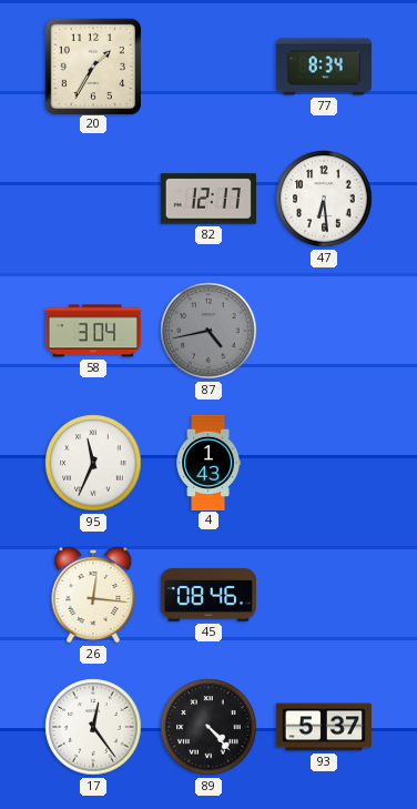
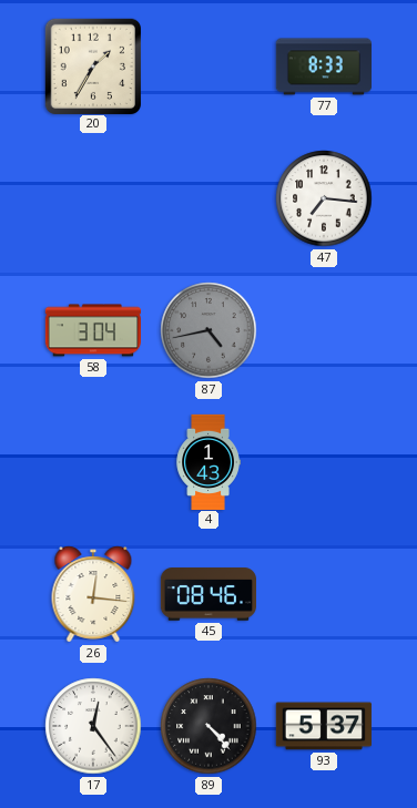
77: 8:34 -> 8:33
82: 12:17 -> none
47: 6:29 -> 7:16
95: 11:34 -> none
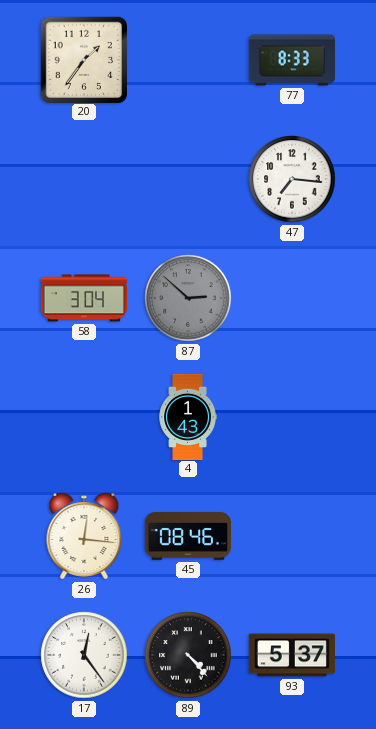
20: 1:35 -> 1:36
87: 4:43 -> 2:52
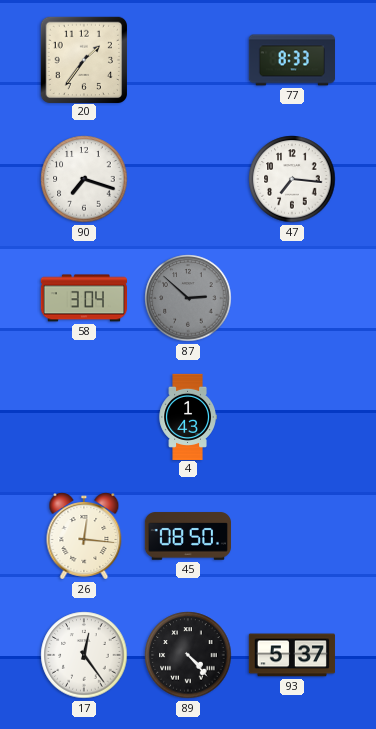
90: none -> 7:18
45: 08:46 -> 08:50
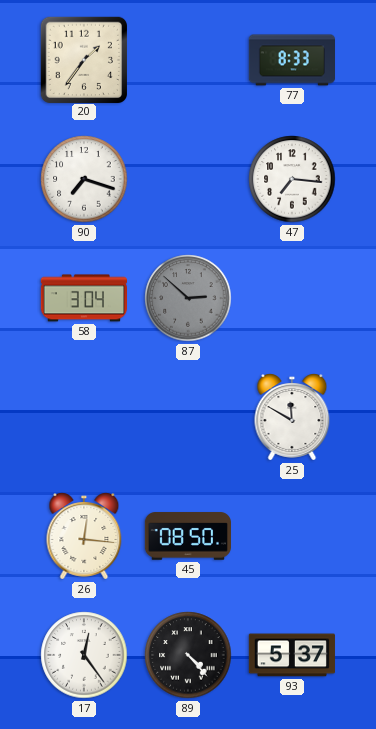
4: 1:43 -> none
25: none -> 11:50
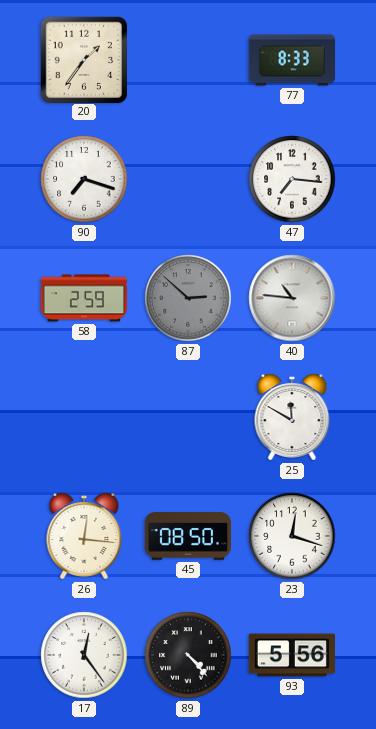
58: 3:04 -> 2:59
40: none -> 10:46
23: none -> 12:18
93: 5:37 -> 5:56
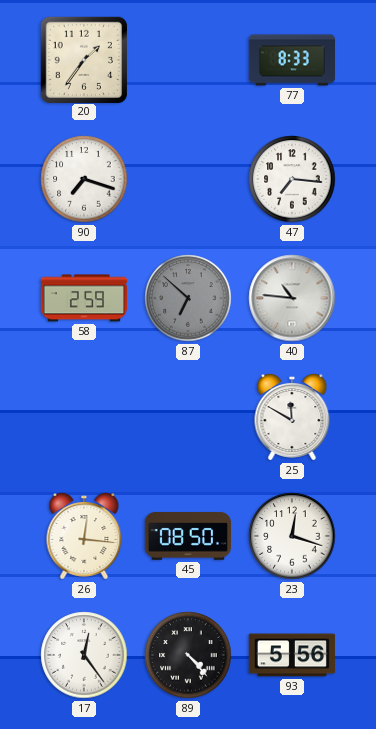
87: 2:52 -> 6:52
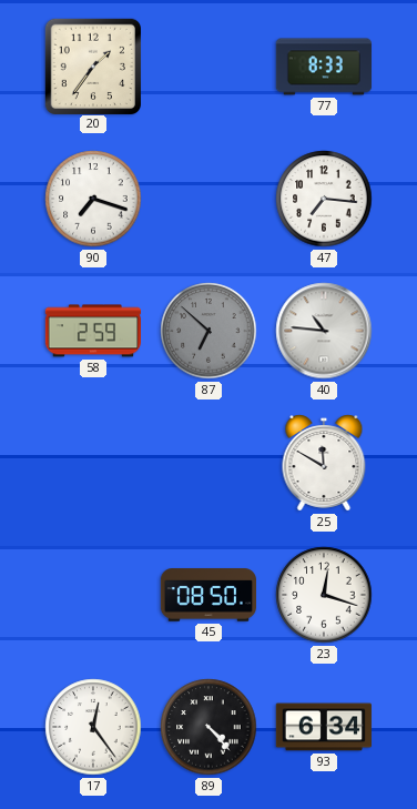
26: 12:16 -> none
93: 5:56 -> 6:34
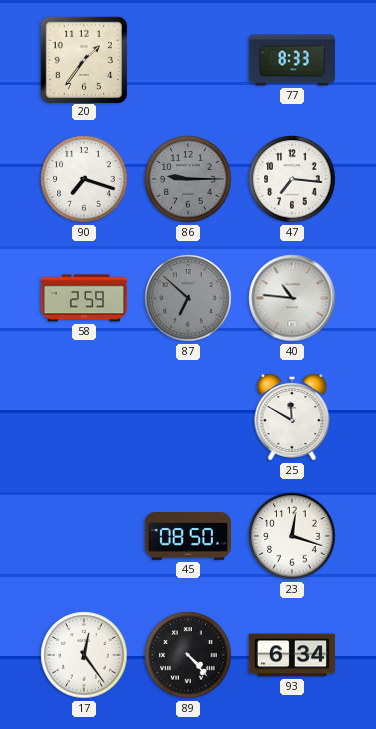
86: none -> 9:15
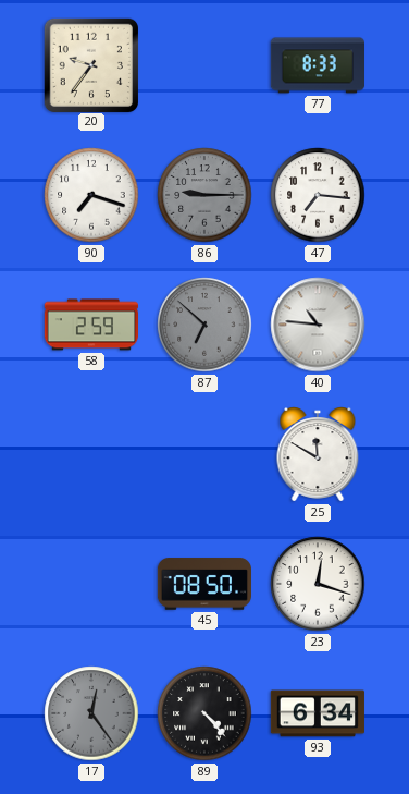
20: 1:36 -> 9:36
17 dial: white -> grey
